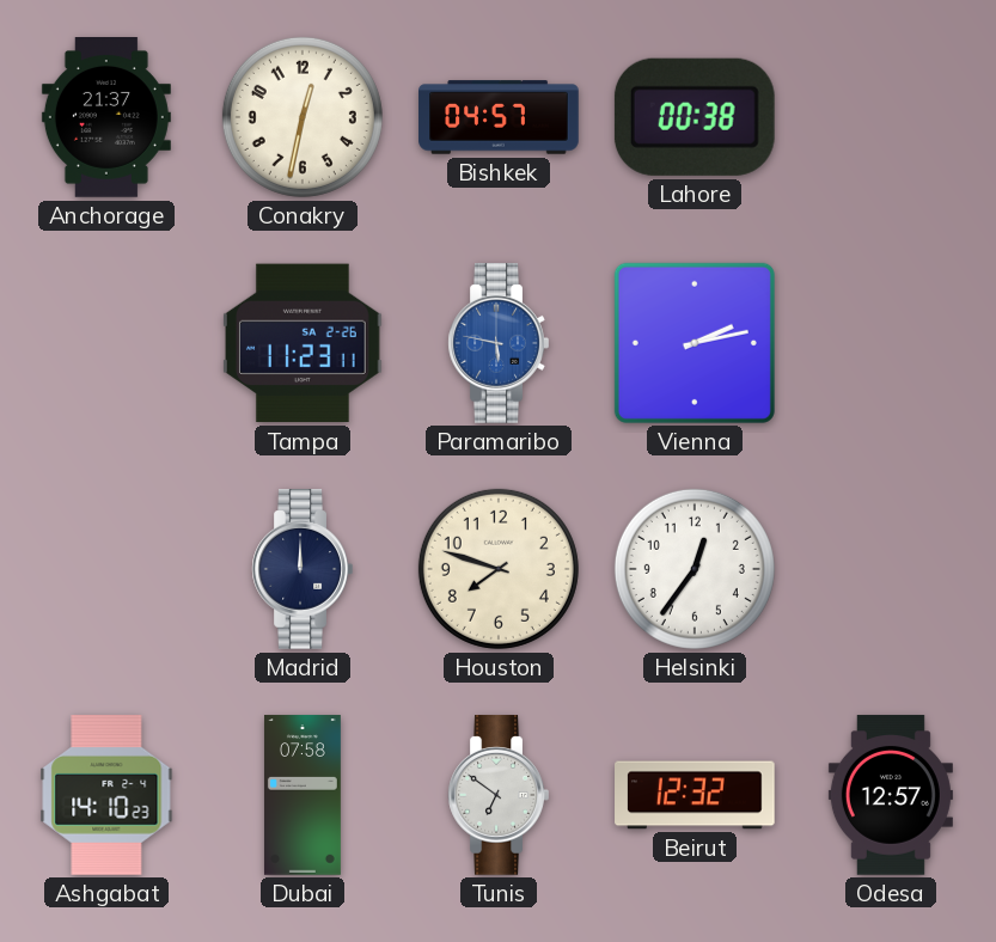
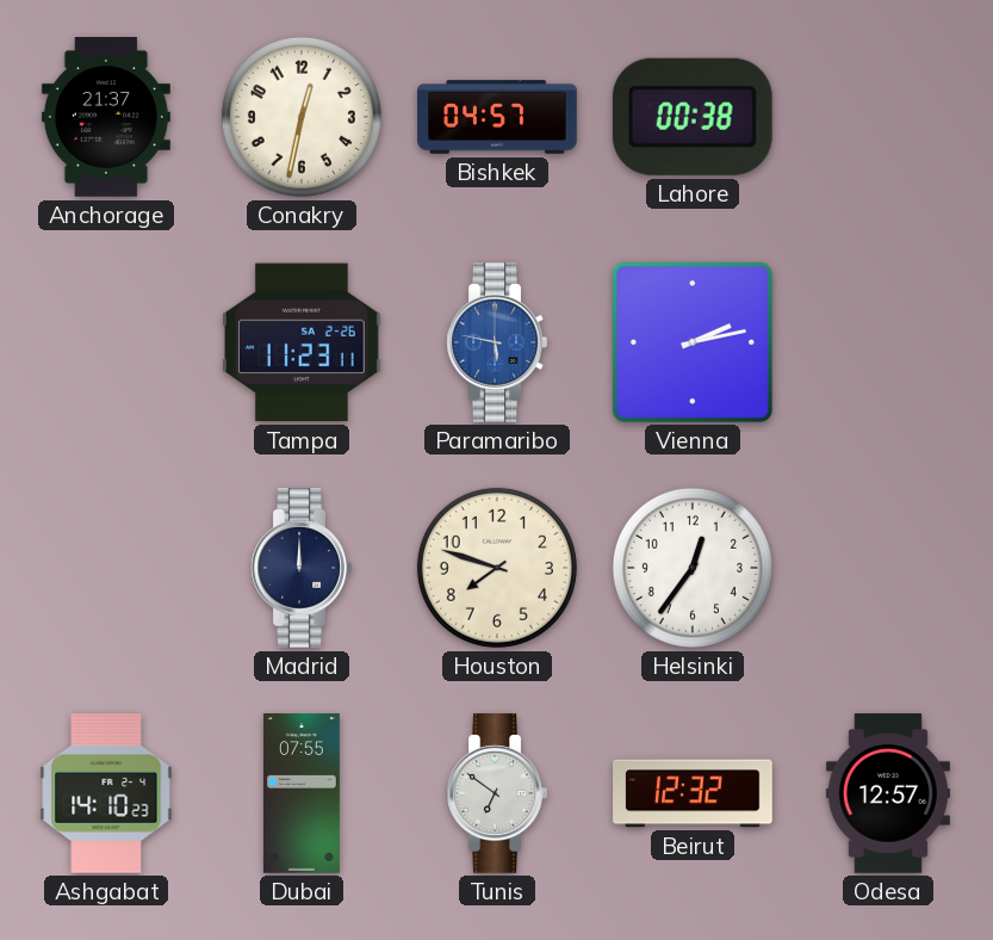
Dubai: 07:58 -> 07:55
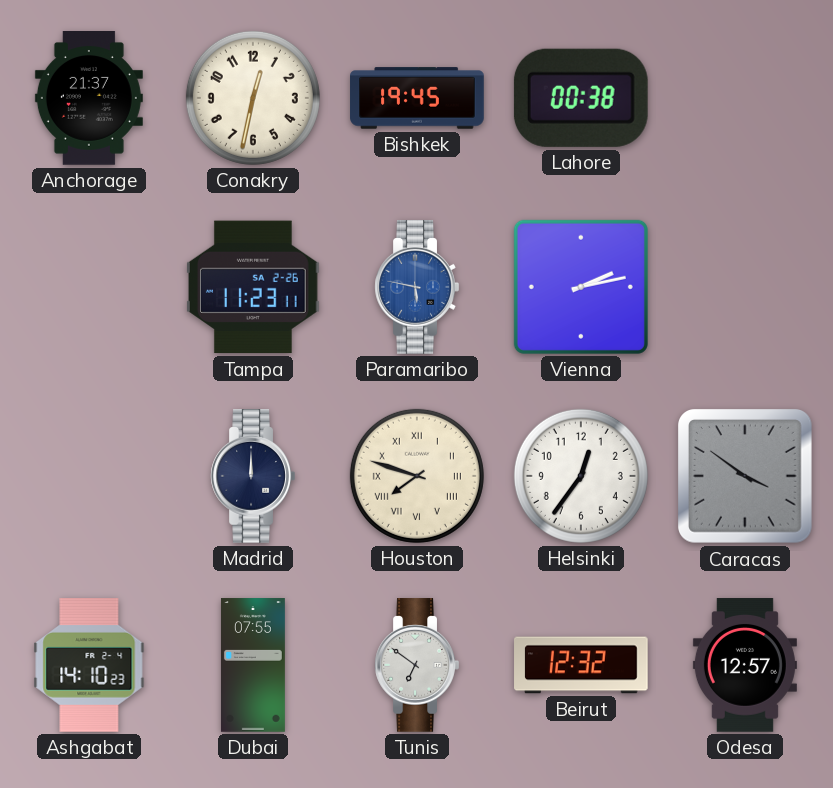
Bishkek: 04:57 -> 19:45
Houston numerals: Arabic -> Roman
Caracas: none -> 3:51
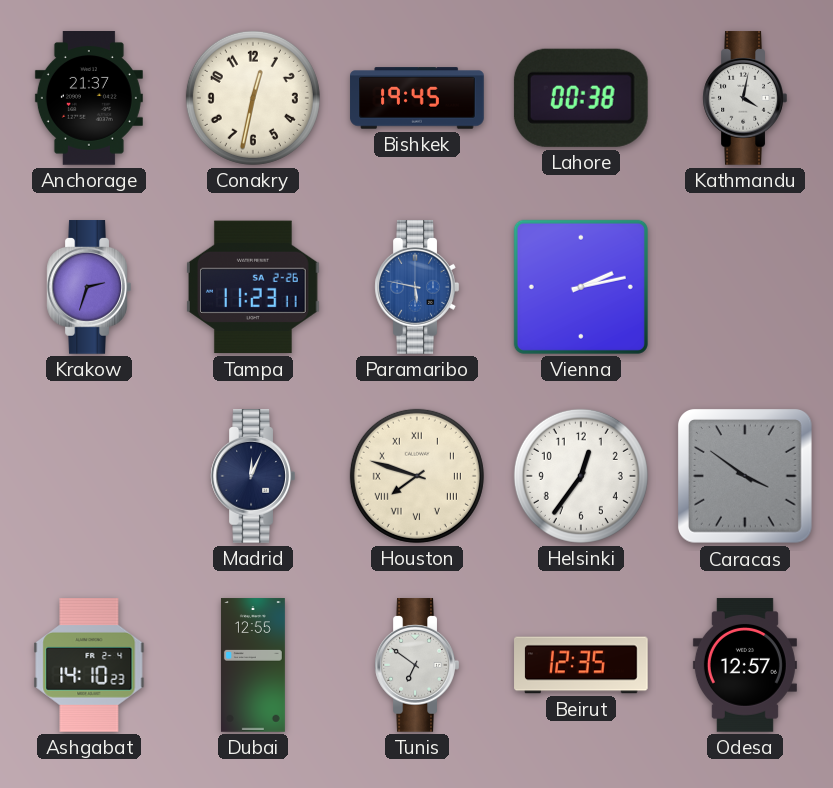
Kathmandu: none -> 4:02
Krakow: none -> 2:33
Madrid: 12:00 -> 12:04
Dubai: 07:55 -> 12:55
Beirut: 12:32 -> 12:35
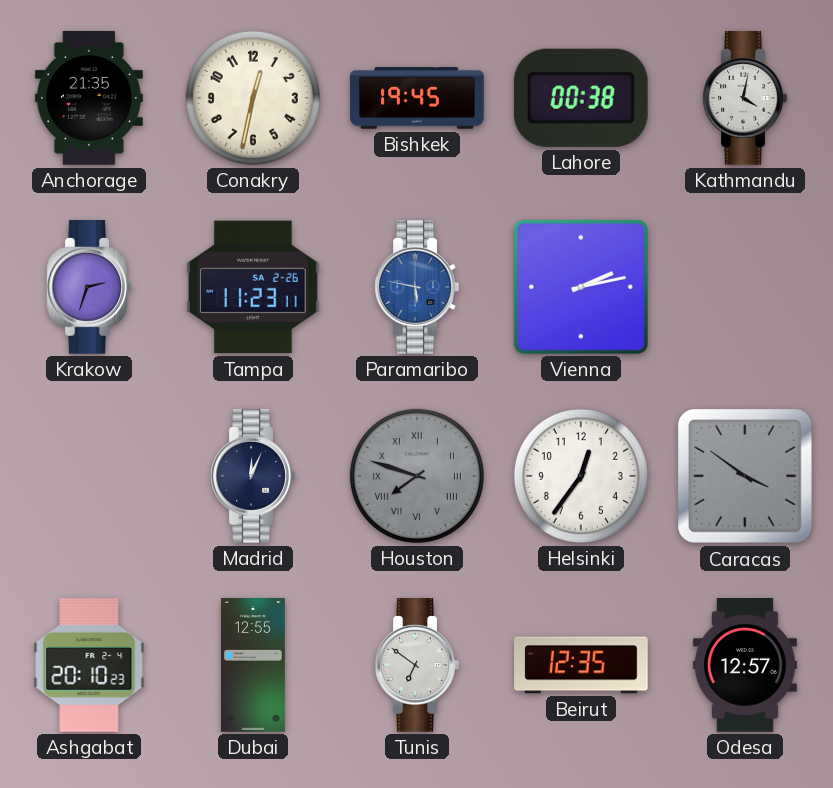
Anchorage: 21:37 -> 21:35
Houston dial: cream -> grey
Ashgabat: 14:10 -> 20:10
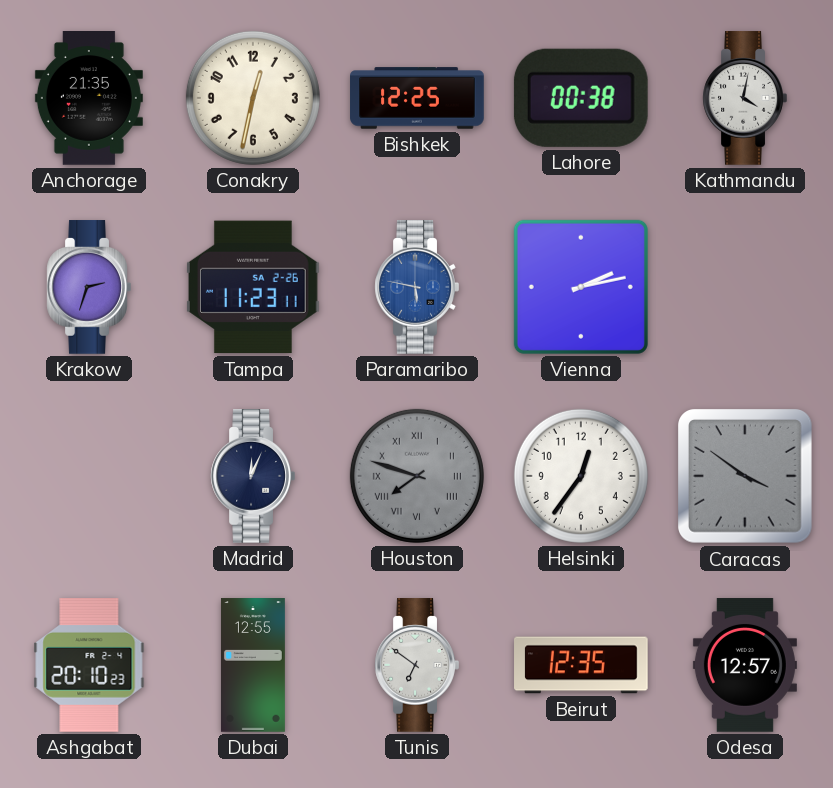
Bishkek: 19:45 -> 12:25
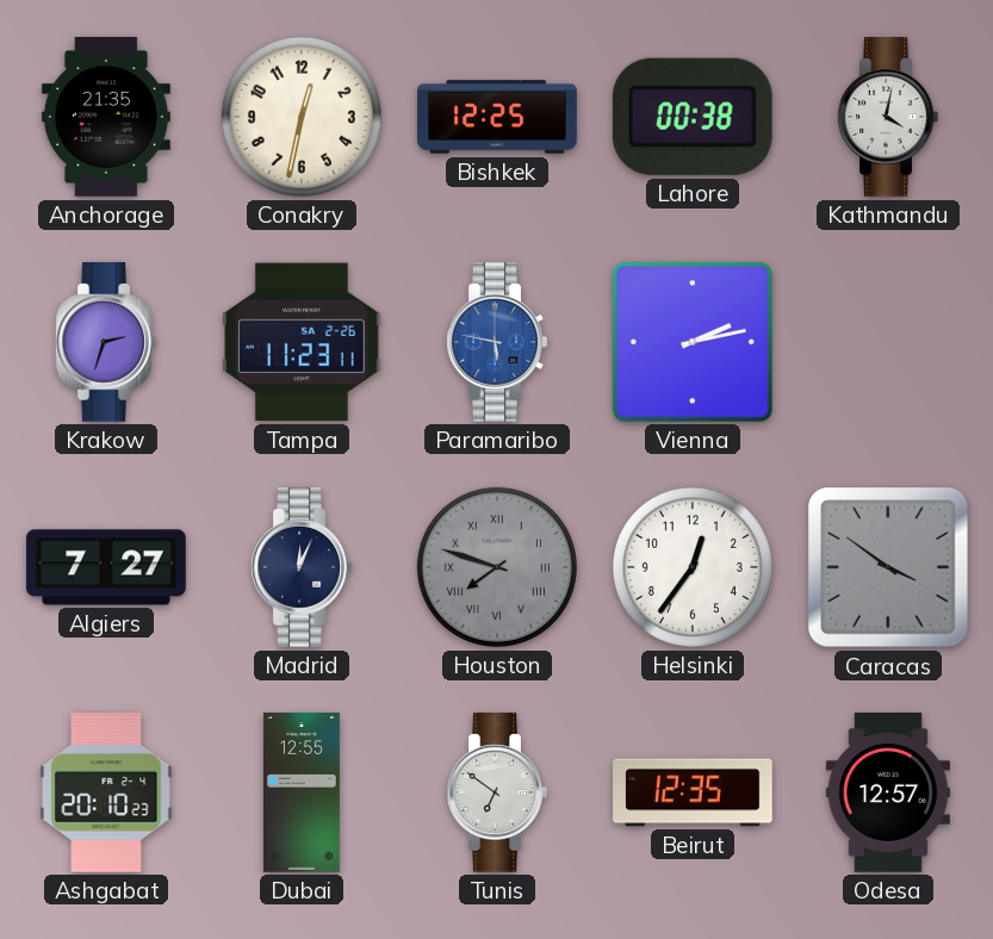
Algiers: none -> 7:27
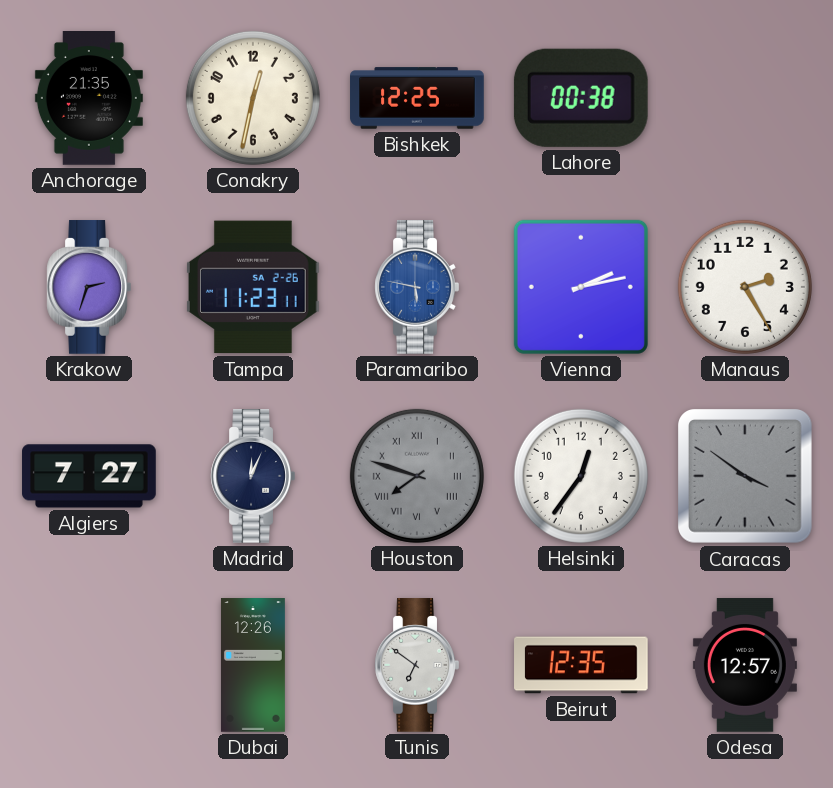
Kathmandu: 4:02 -> none
Manaus: none -> 2:25
Ashgabat: 20:10 -> none
Dubai: 12:55 -> 12:26
